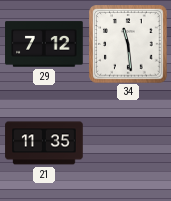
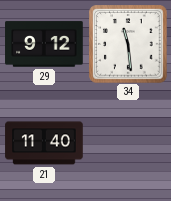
29: 7:12 -> 9:12
21: 11:35 -> 11:40
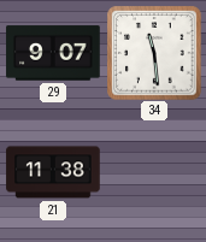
29: 9:12 -> 9:07
21: 11:40 -> 11:38
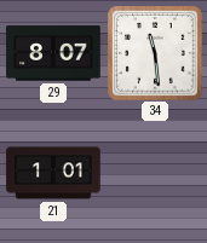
29: 9:07 -> 8:07
21: 11:38 -> 1:01
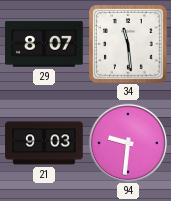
21: 1:01 -> 9:03
94: none -> 9:31
